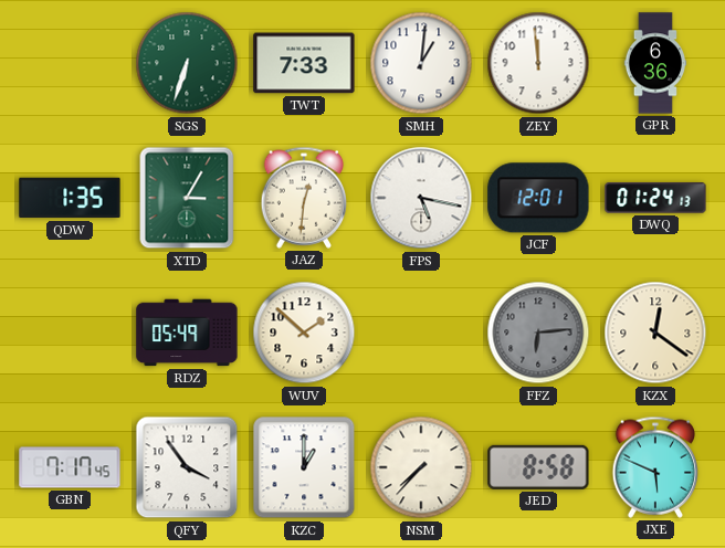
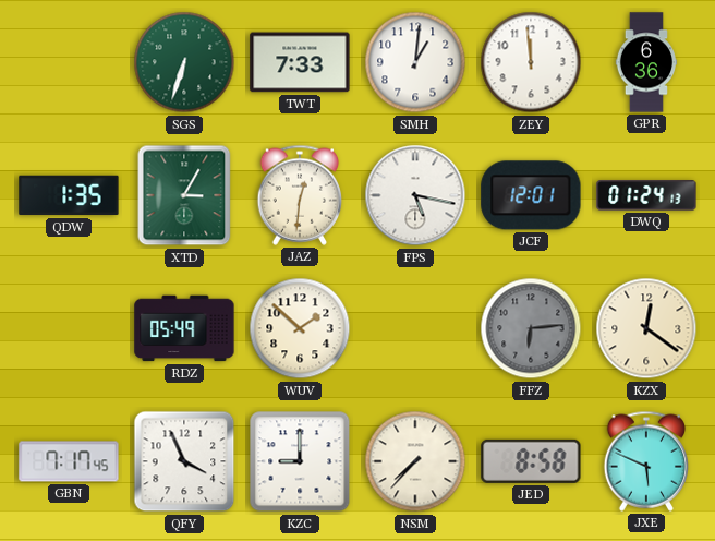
QFY: 3:54 -> 3:56
KZC: 1:00 -> 9:00
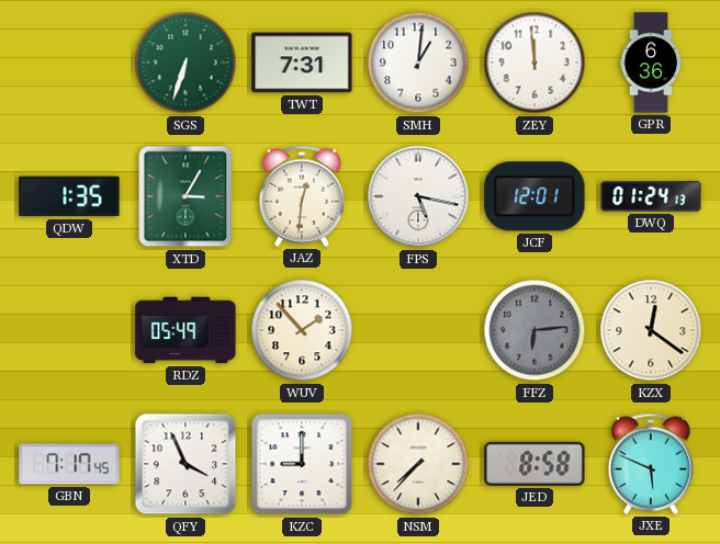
TWT: 7:33 -> 7:31
WUV: 1:52 -> 1:53
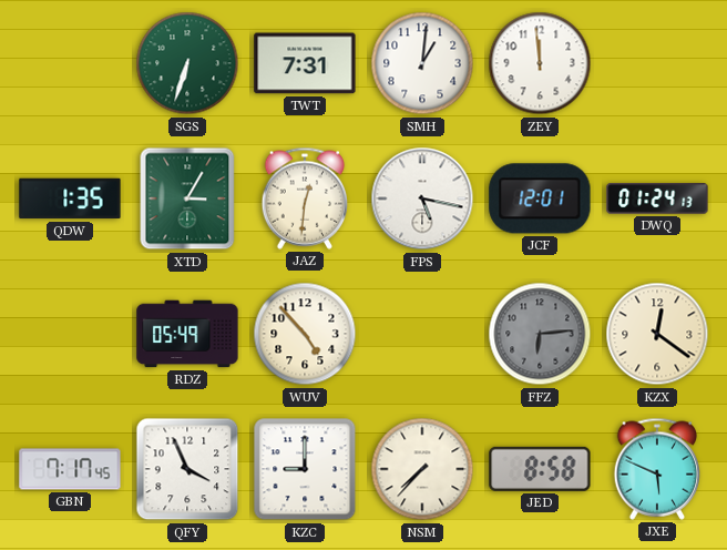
GPR: 6:36 -> none
WUV: 1:53 -> 4:53
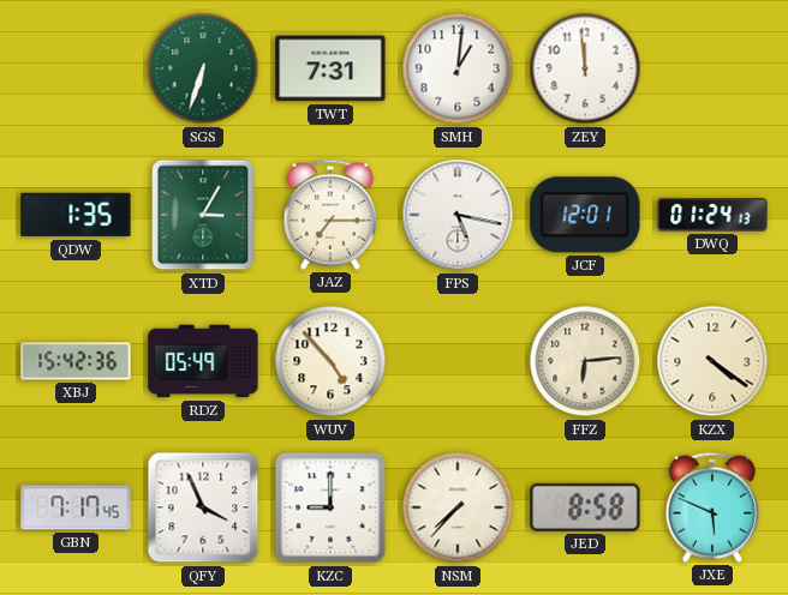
JAZ: 12:31 -> 7:15
XBJ: none -> 15:42
FFZ dial: grey -> cream
KZX: 12:21 -> 4:21
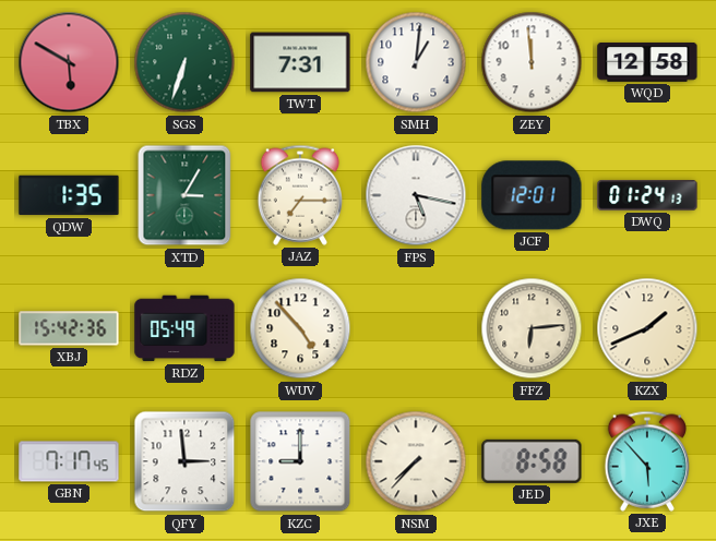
TBX: none -> 5:50
WQD: none -> 12:58
KZX: 4:21 -> 1:41
QFY: 3:56 -> 2:59
JXE: 5:49 -> 5:53
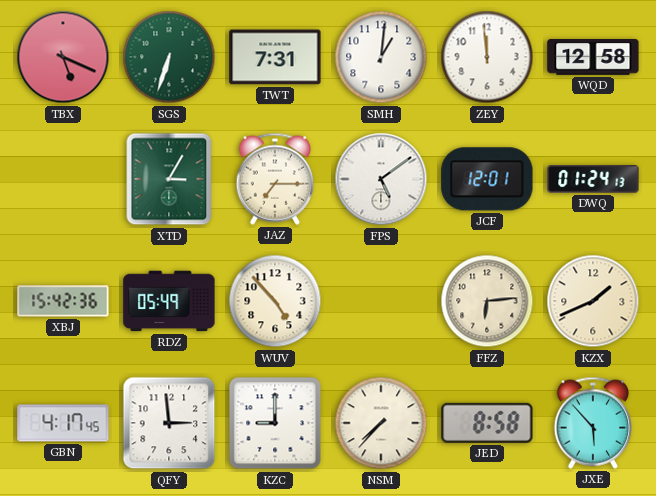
TBX: 5:50 -> 5:19
QDW: 1:35 -> none
FPS: 5:17 -> 5:09
GBN: 7:17 -> 4:17
